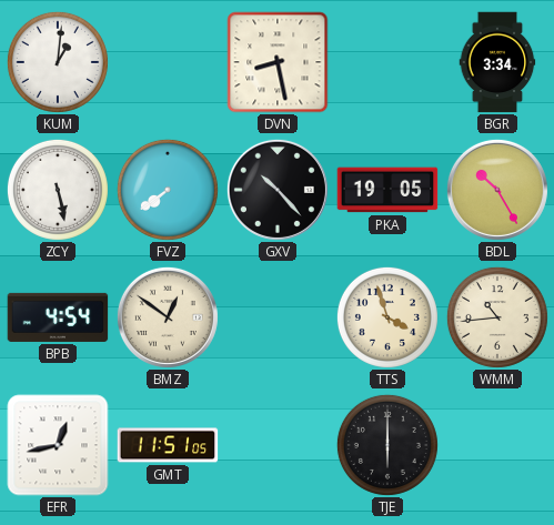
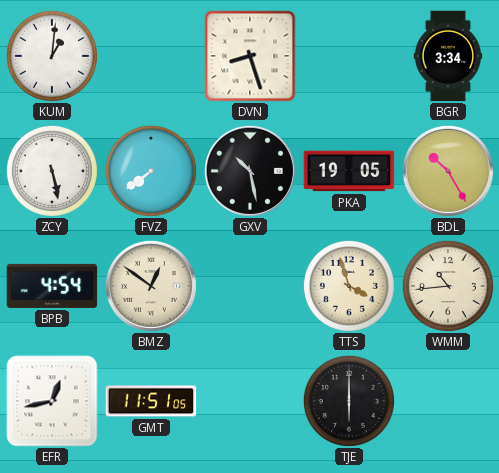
DVN: 8:28 -> 8:27
GXV: 10:23 -> 10:28
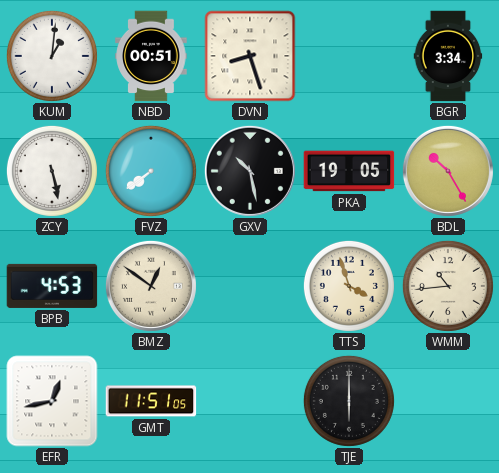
NBD: none -> 00:51
BPB: 4:54 -> 4:53
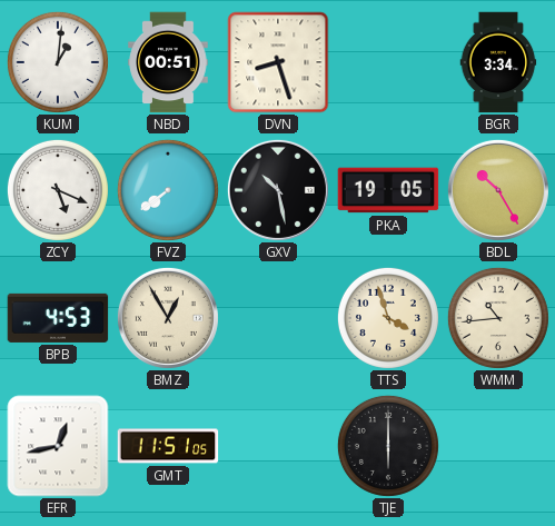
ZCY: 5:28 -> 5:19
BMZ: 12:51 -> 12:55
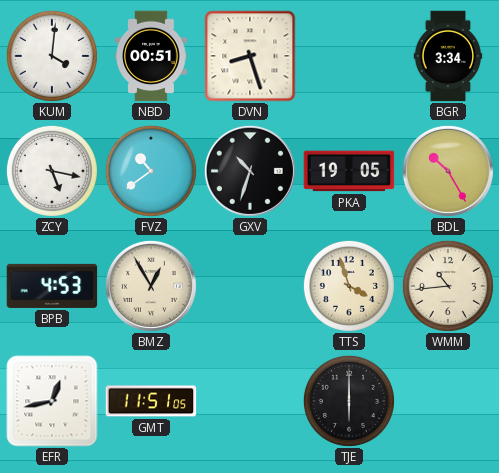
KUM: 1:01 -> 4:01
ZCY: 5:19 -> 5:17
FVZ: 7:39 -> 10:39
GXV: 10:28 -> 10:33
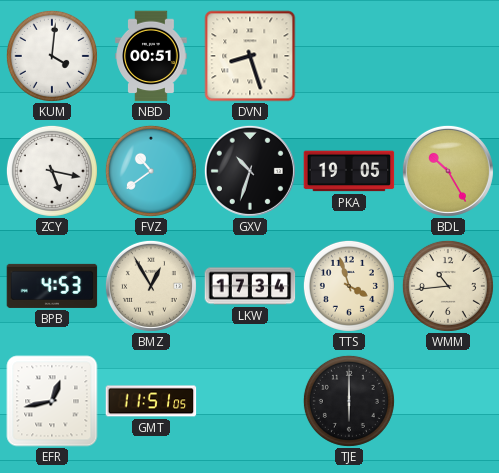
BGR: 3:34 -> none
LKW: none -> 17:34
